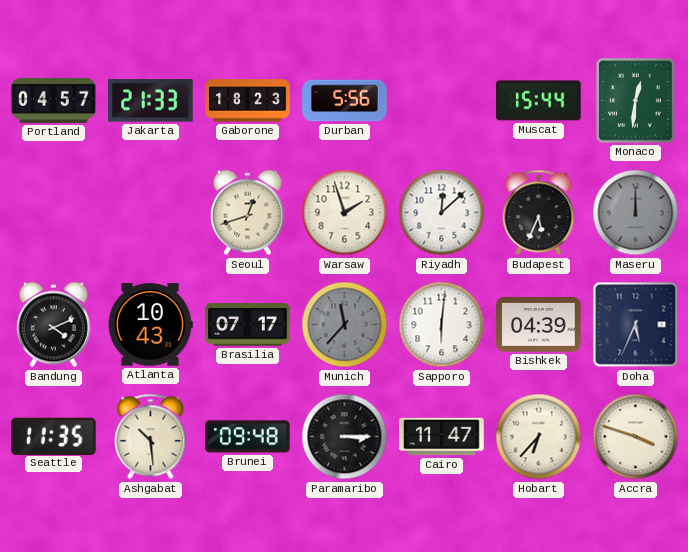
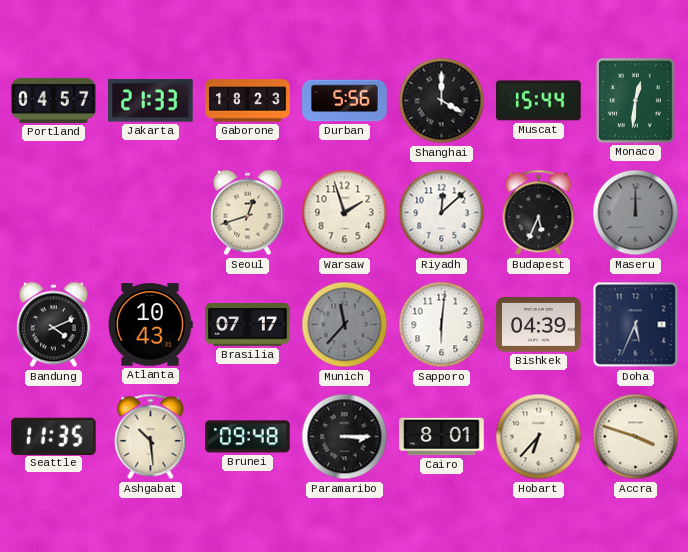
Shanghai: none -> 4:00
Cairo: 11:47 -> 8:01
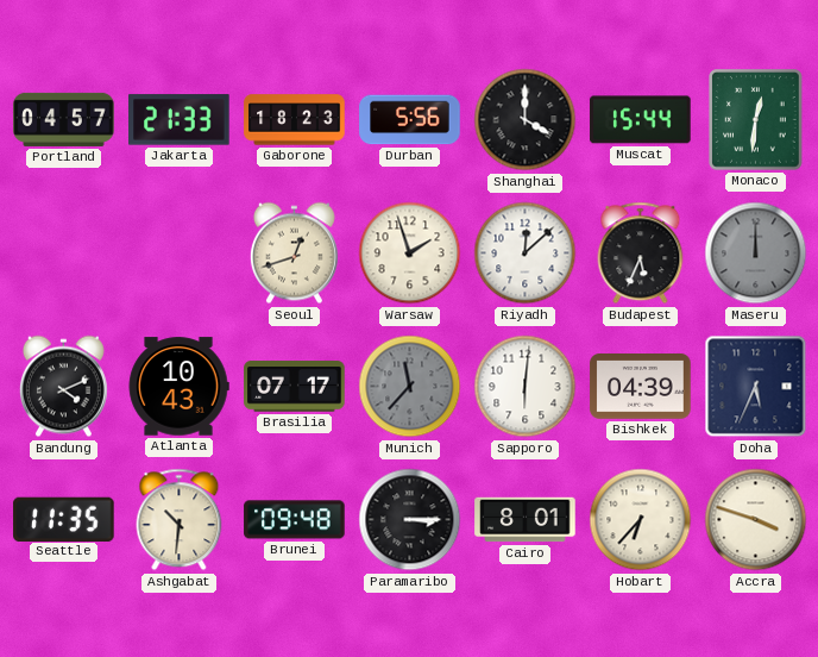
Ashgabat: 10:29 -> 10:31
